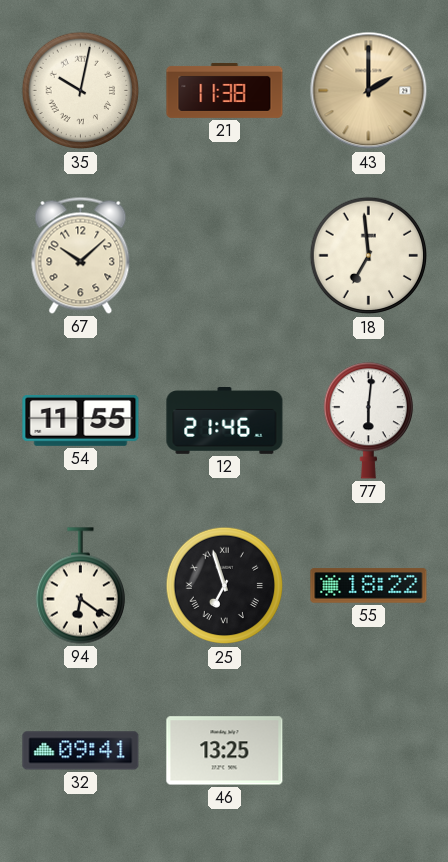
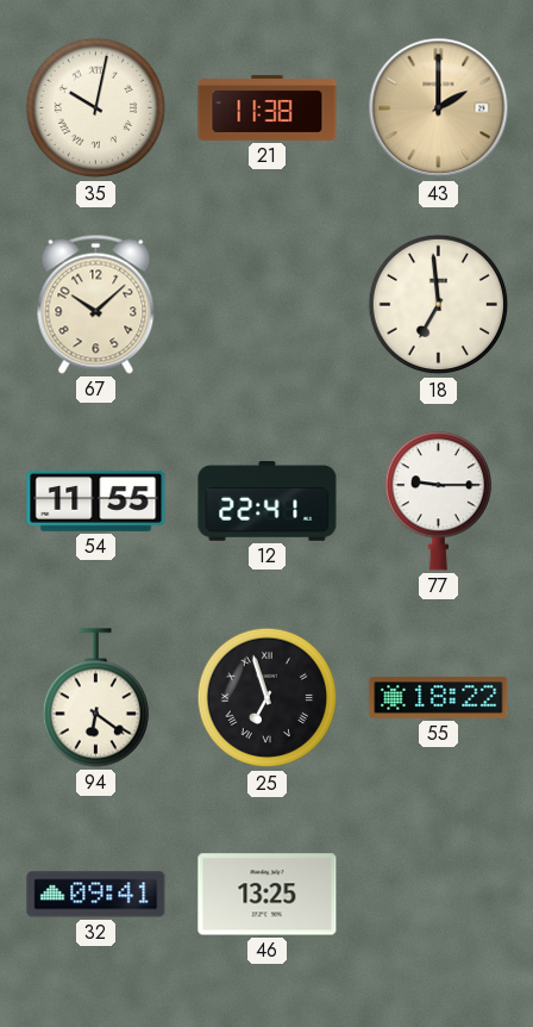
12: 21:46 -> 22:41
77: 6:01 -> 9:15
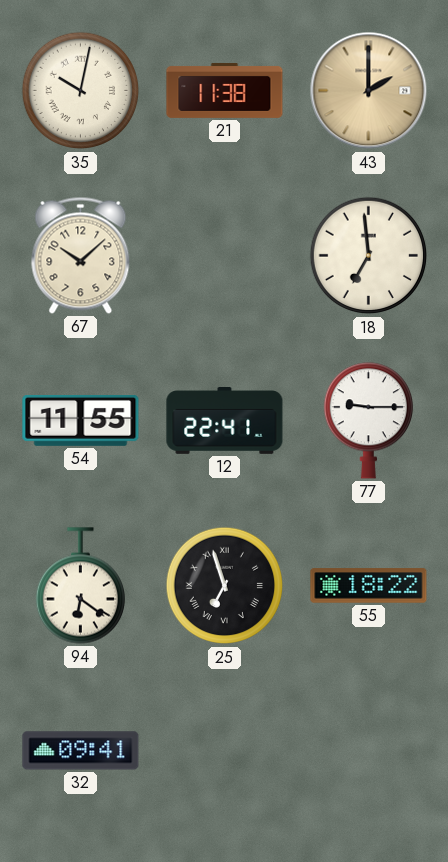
46: 13:25 -> none
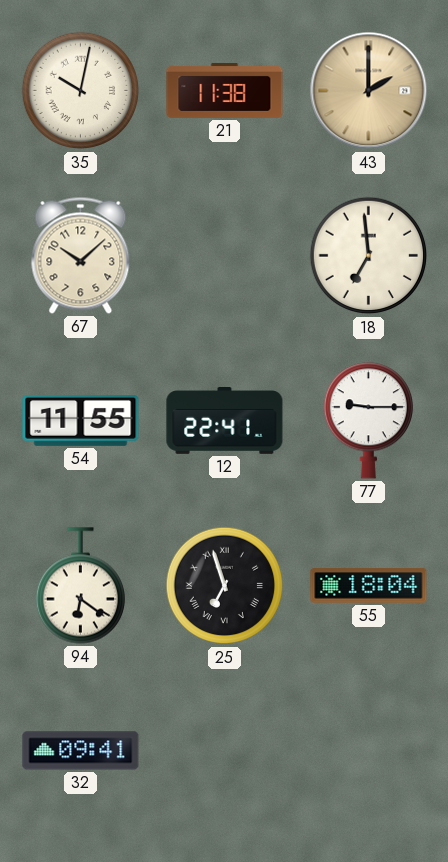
55: 18:22 -> 18:04
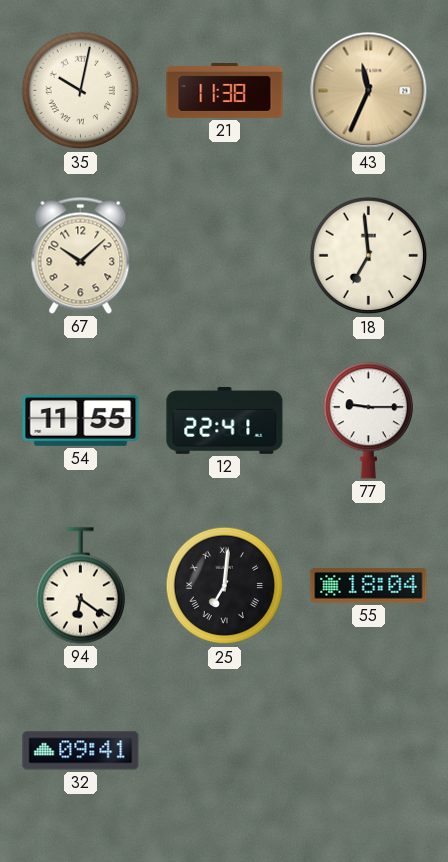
43: 2:00 -> 11:34
25: 6:57 -> 7:01
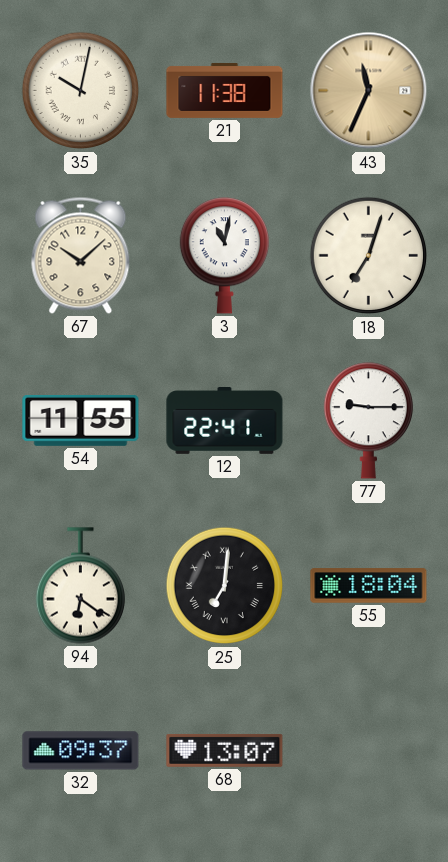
3: none -> 11:02
18: 6:59 -> 7:03
32: 09:41 -> 09:37
68: none -> 13:07
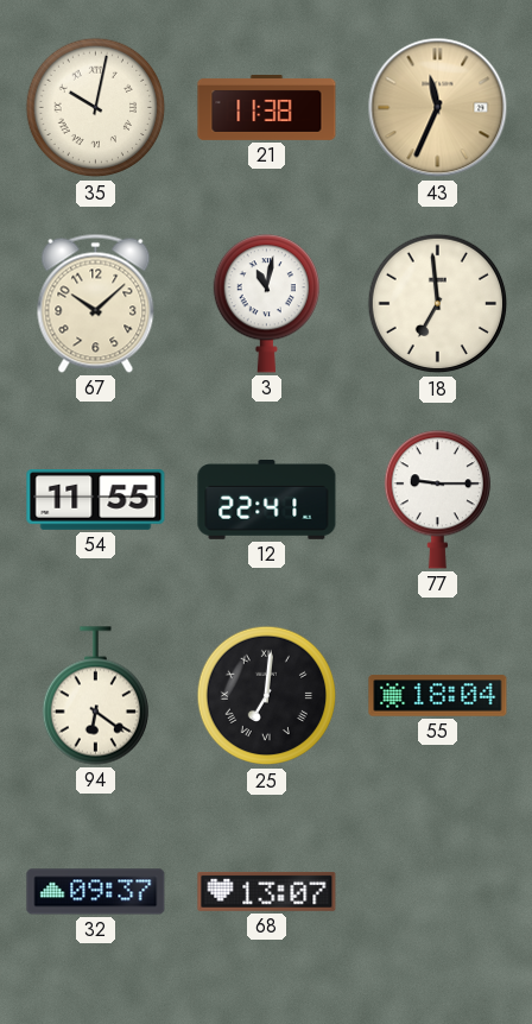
18: 7:03 -> 6:59
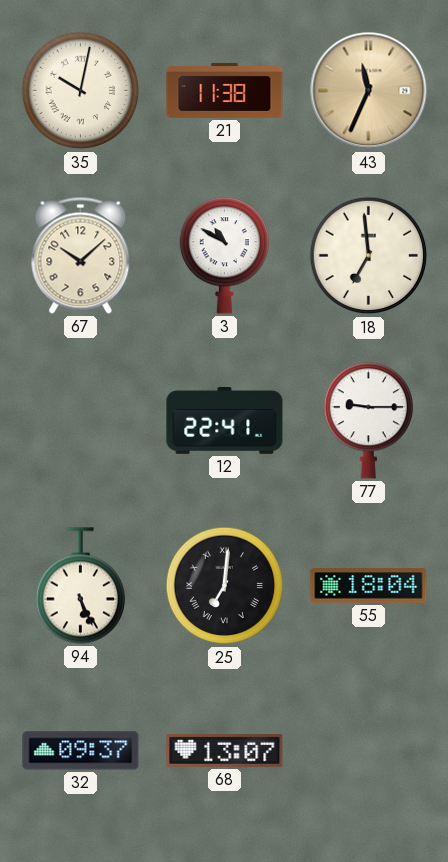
3: 11:02 -> 10:50
54: 11:55 -> none
94: 6:21 -> 5:26
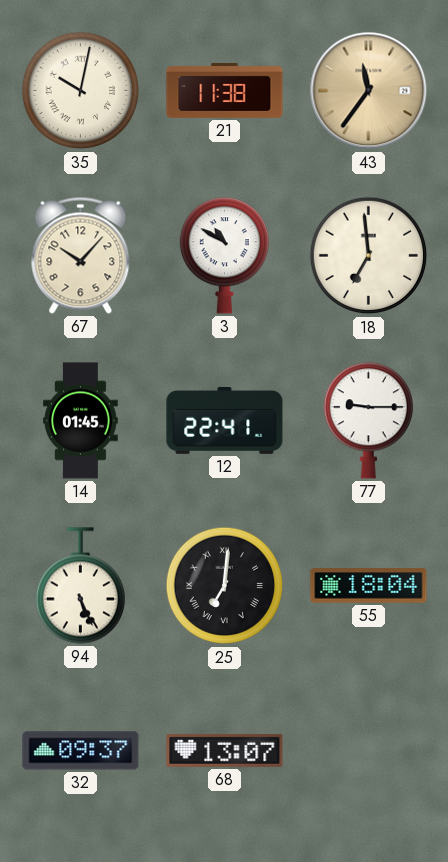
43: 11:34 -> 11:36
67: 10:08 -> 10:07
14: none -> 01:45
